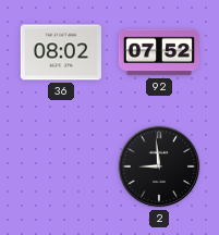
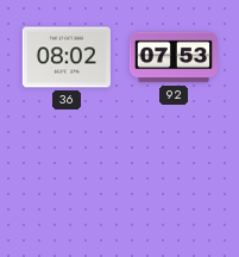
92: 07:52 -> 07:53
2: 8:59 -> none
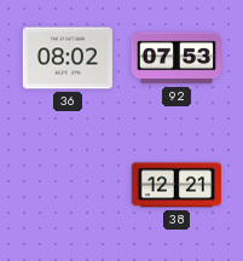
38: none -> 12:21
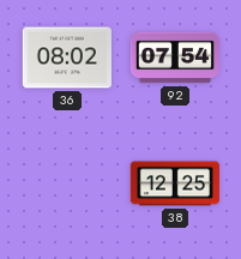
92: 07:53 -> 07:54
38: 12:21 -> 12:25
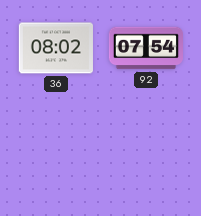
38: 12:25 -> none
